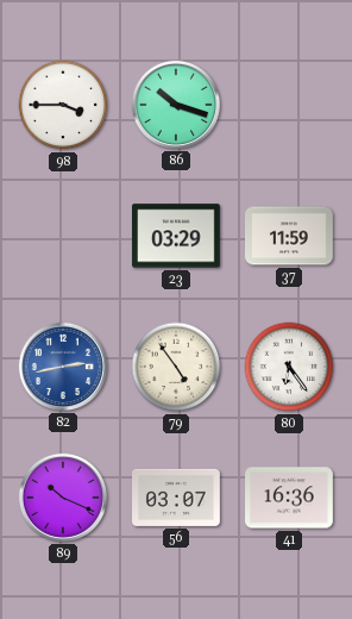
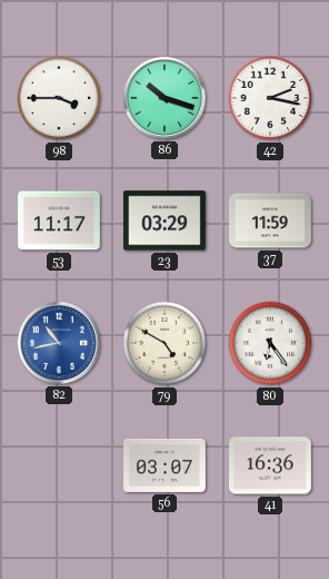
42: none -> 2:17
53: none -> 11:17
82: 2:43 -> 10:43
79: 4:54 -> 4:50
89: 10:19 -> none
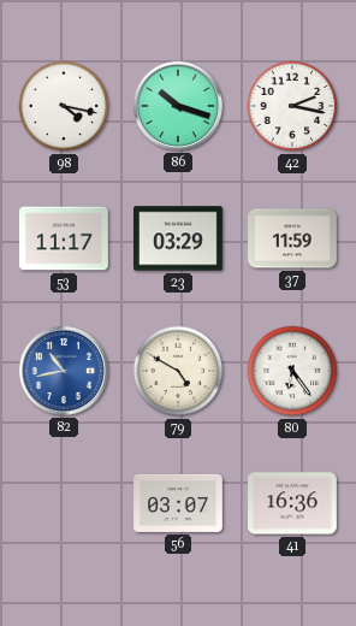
98: 3:45 -> 4:17
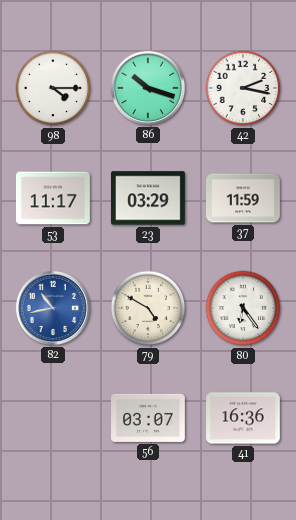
98: 4:17 -> 4:15
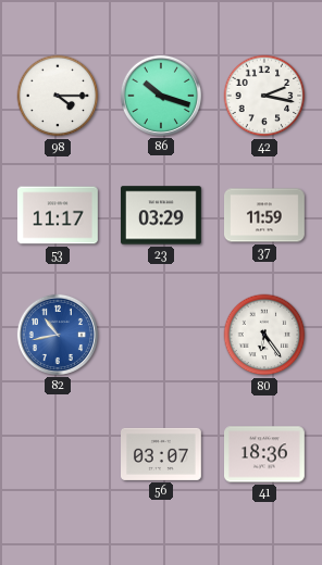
79: 4:50 -> none
41: 16:36 -> 18:36
